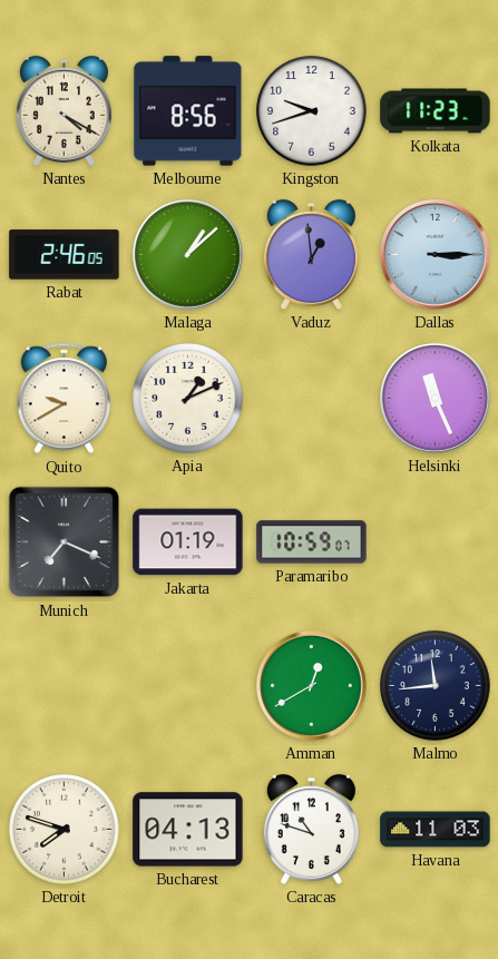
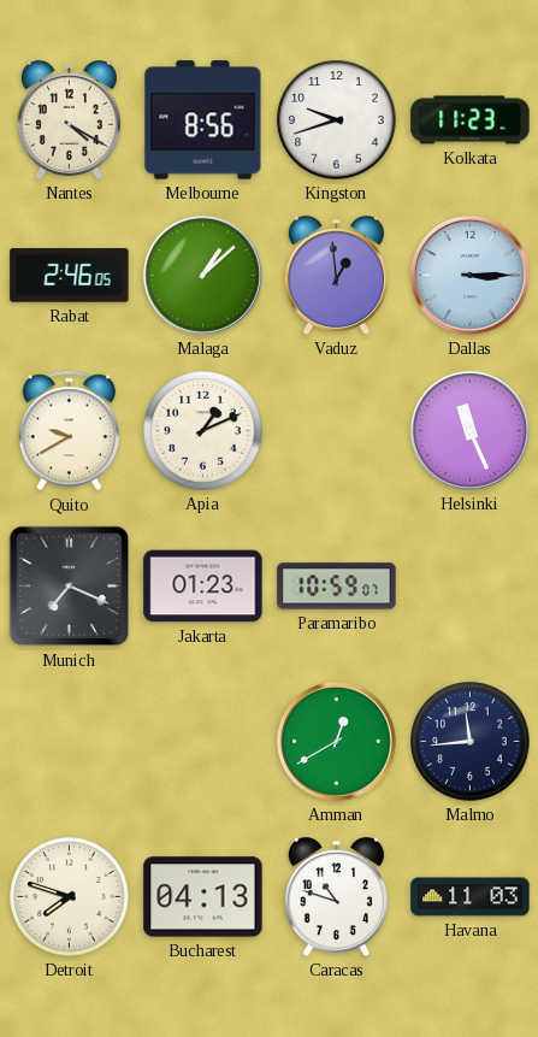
Jakarta: 01:19 -> 01:23
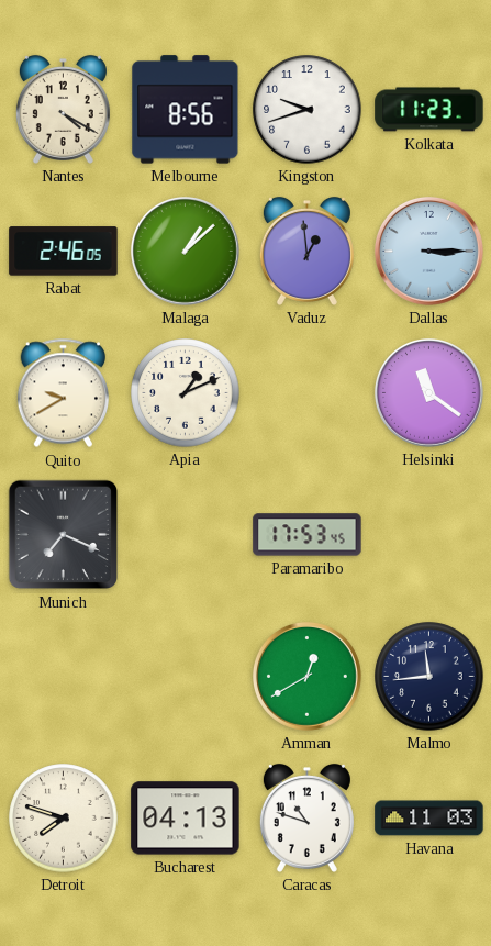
Helsinki: 11:26 -> 11:21
Jakarta: 01:23 -> none
Paramaribo: 10:59 -> 17:53
